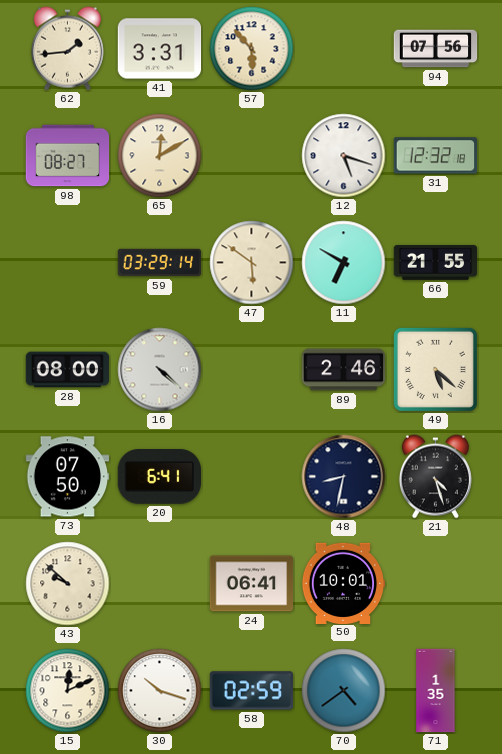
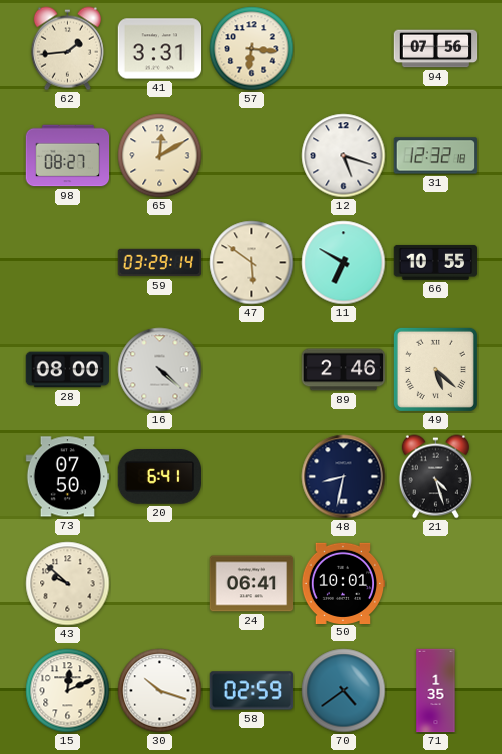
57: 5:53 -> 6:16
66: 21:55 -> 10:55
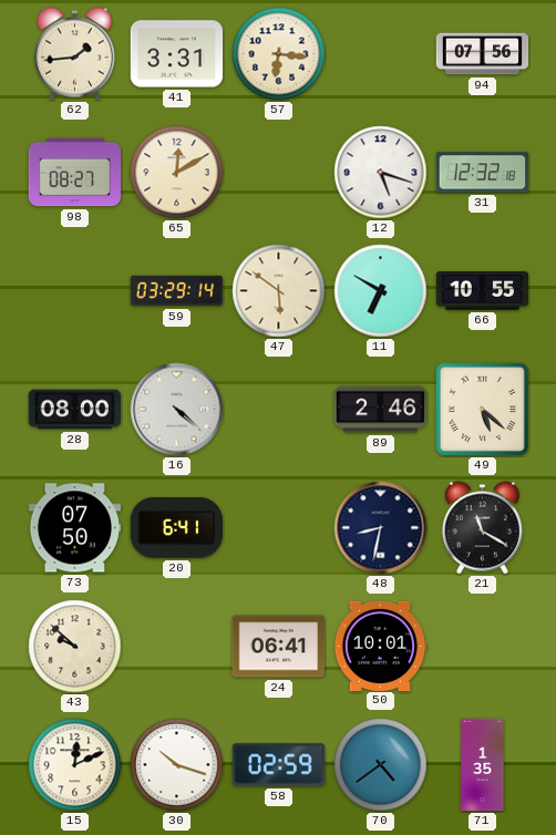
21: 4:27 -> 11:20
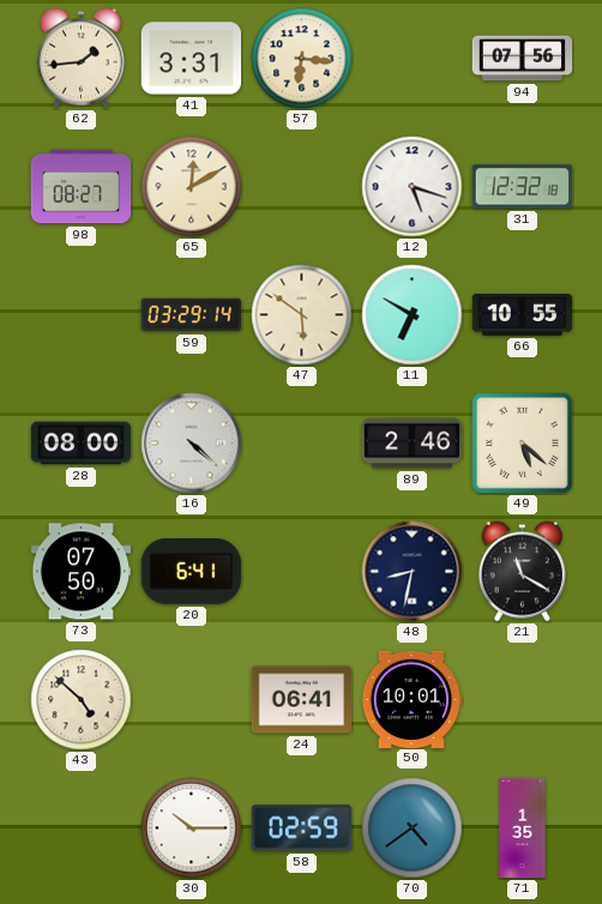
43: 9:52 -> 4:52
15: 12:11 -> none
30: 10:18 -> 10:15
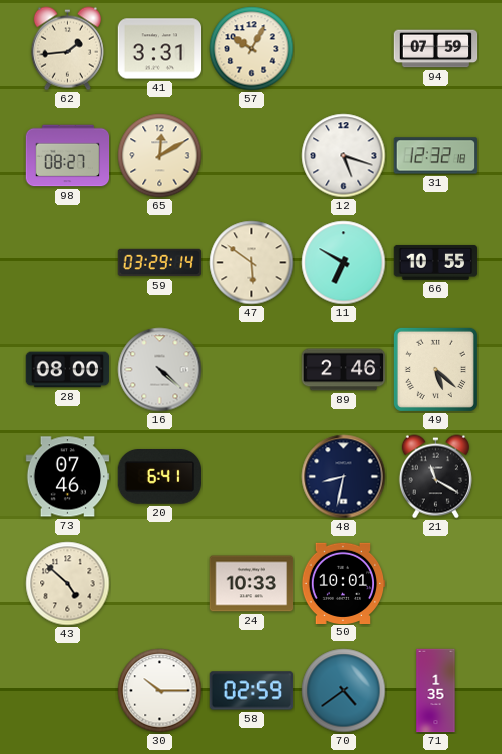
57: 6:16 -> 10:05
94: 07:56 -> 07:59
73: 07:50 -> 07:46
24: 06:41 -> 10:33
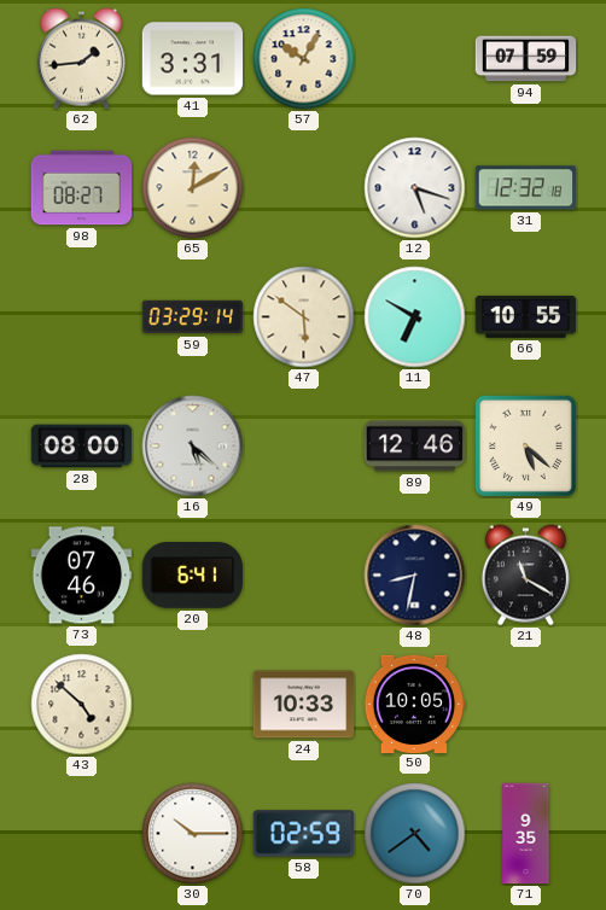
16: 4:22 -> 5:22
89: 2:46 -> 12:46
50: 10:01 -> 10:05
71: 1:35 -> 9:35
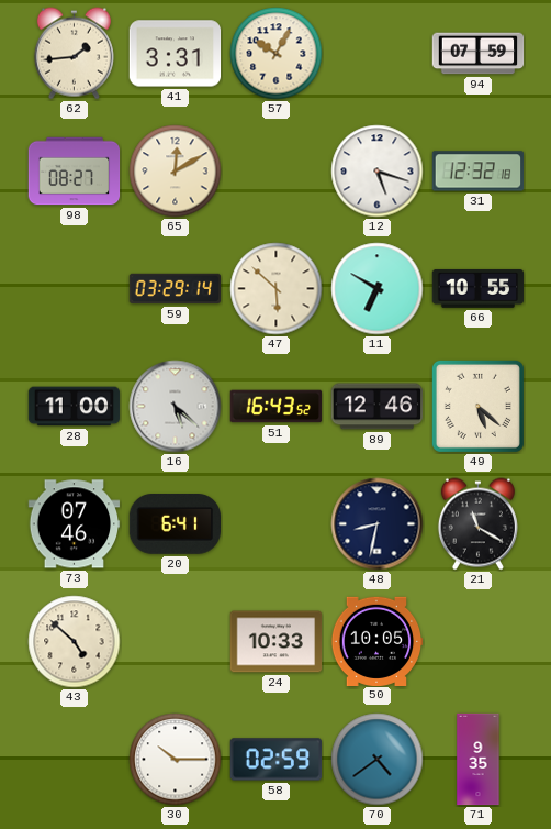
47: 5:51 -> 5:52
28: 08:00 -> 11:00
51: none -> 16:43
